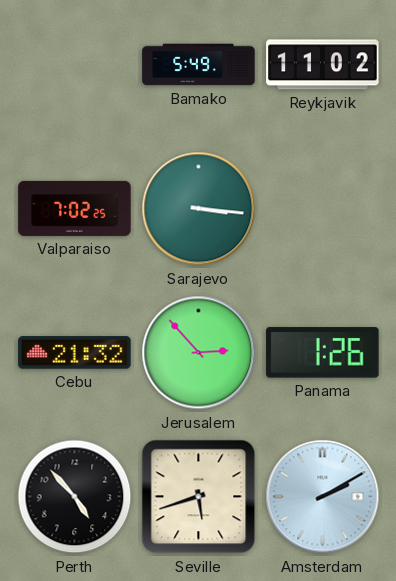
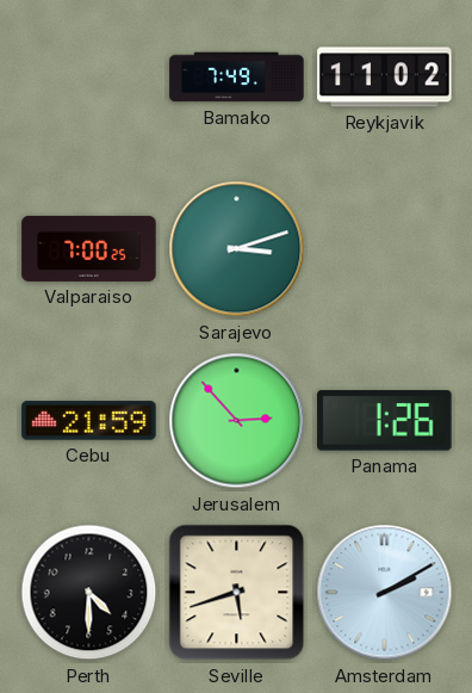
Bamako: 5:49 -> 7:49
Valparaiso: 7:02 -> 7:00
Sarajevo: 3:16 -> 3:12
Cebu: 21:32 -> 21:59
Perth: 4:53 -> 4:30
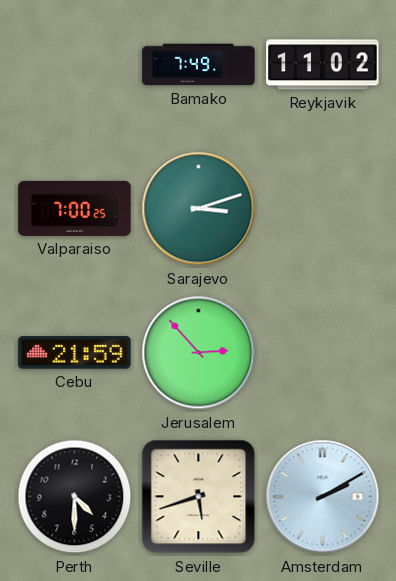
Panama: 1:26 -> none
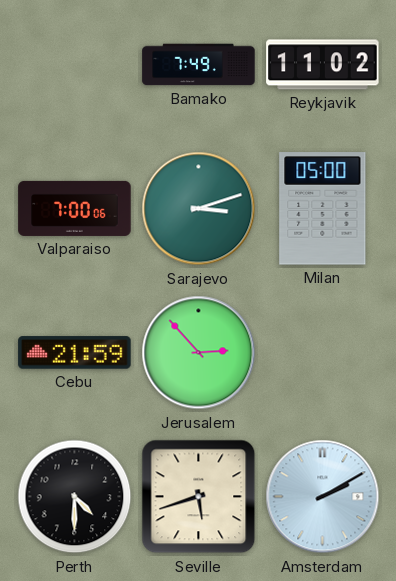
Valparaiso: 7:00:25 -> 7:00:06
Milan: none -> 05:00
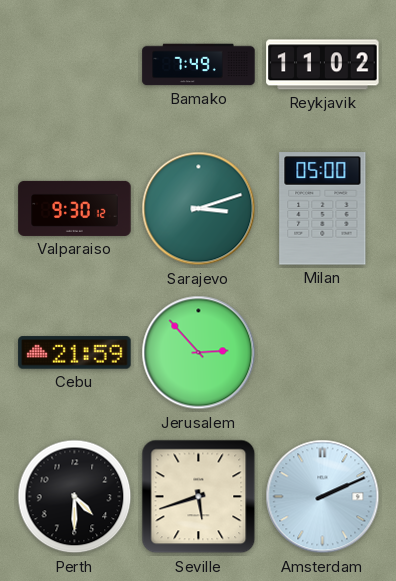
Valparaiso: 7:00 -> 9:30
Amsterdam: 2:10 -> 2:11
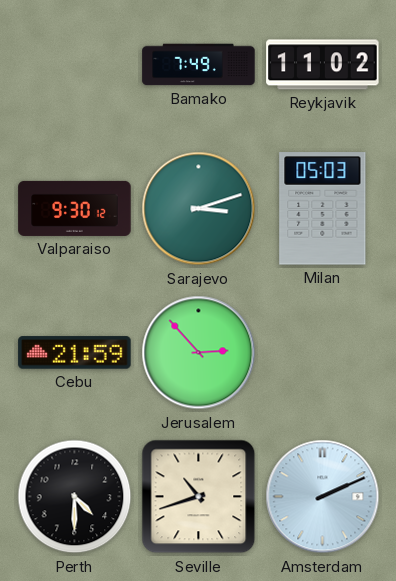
Milan: 05:00 -> 05:03
Seville: 5:42 -> 10:42
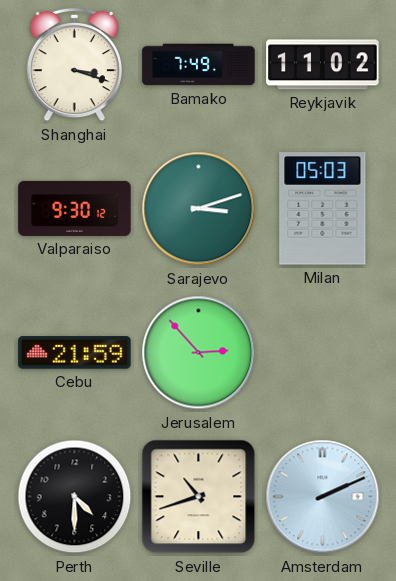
Shanghai: none -> 3:18
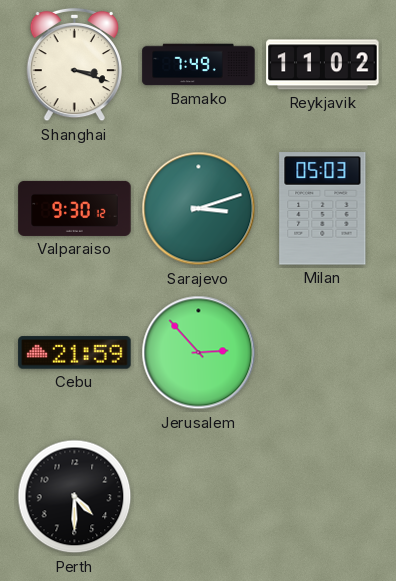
Seville: 10:42 -> none
Amsterdam: 2:11 -> none
